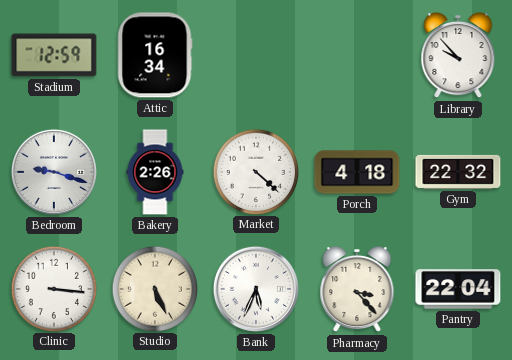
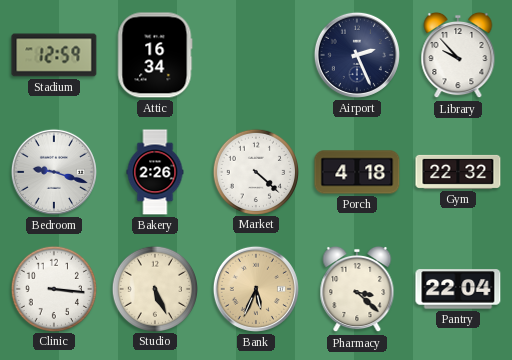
Airport: none -> 2:26
Bank dial: white -> champagne
Pharmacy: 3:23 -> 3:22
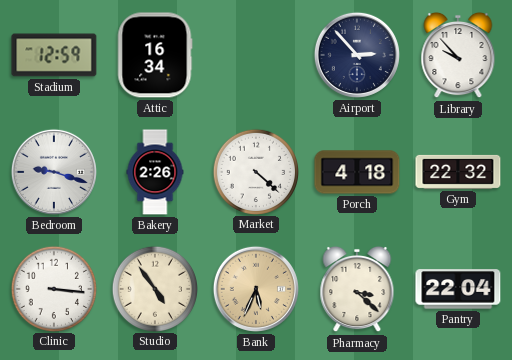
Airport: 2:26 -> 2:53
Studio: 5:26 -> 4:54
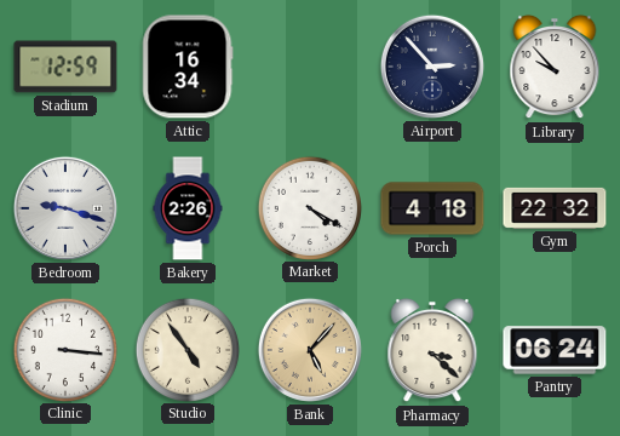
Market: 4:22 -> 4:20
Bank: 5:34 -> 5:07
Pantry: 22:04 -> 06:24
